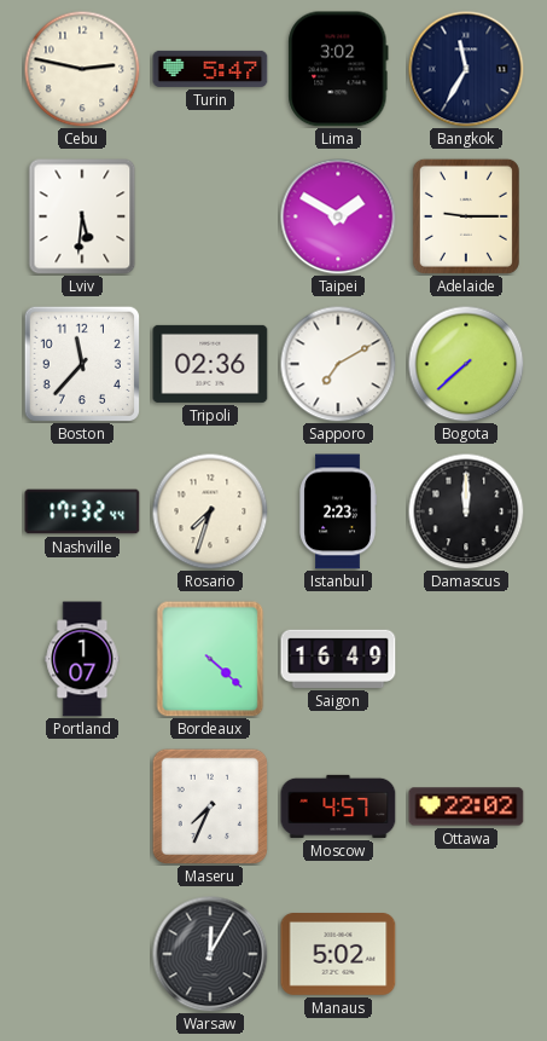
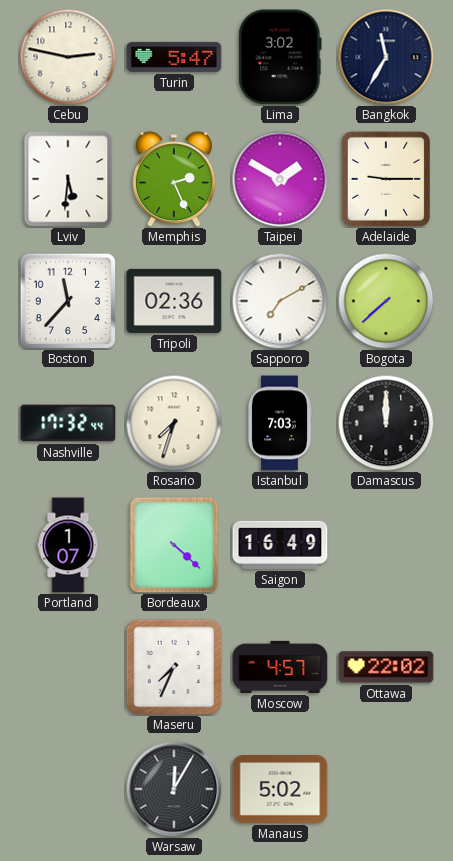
Memphis: none -> 2:26
Istanbul: 2:23 -> 7:03
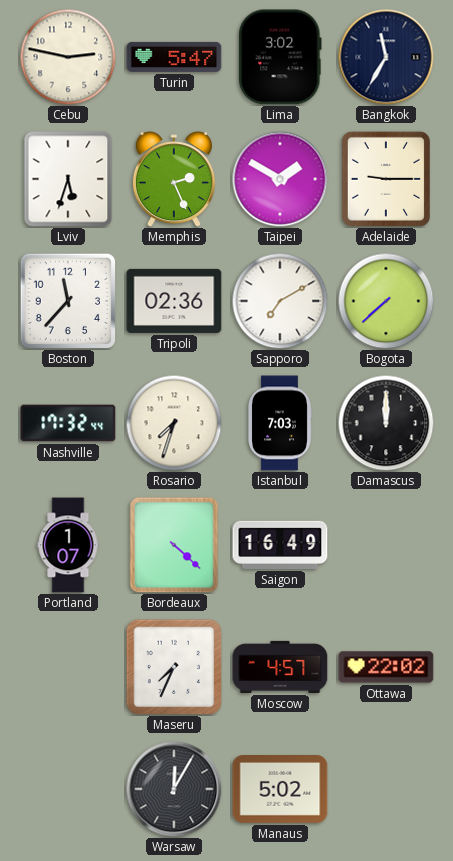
Lviv: 5:31 -> 5:33
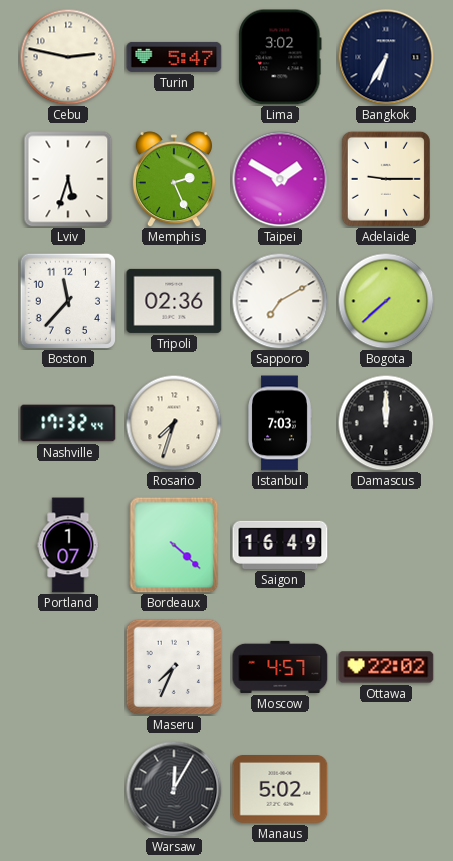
Bangkok: 11:35 -> 6:35
